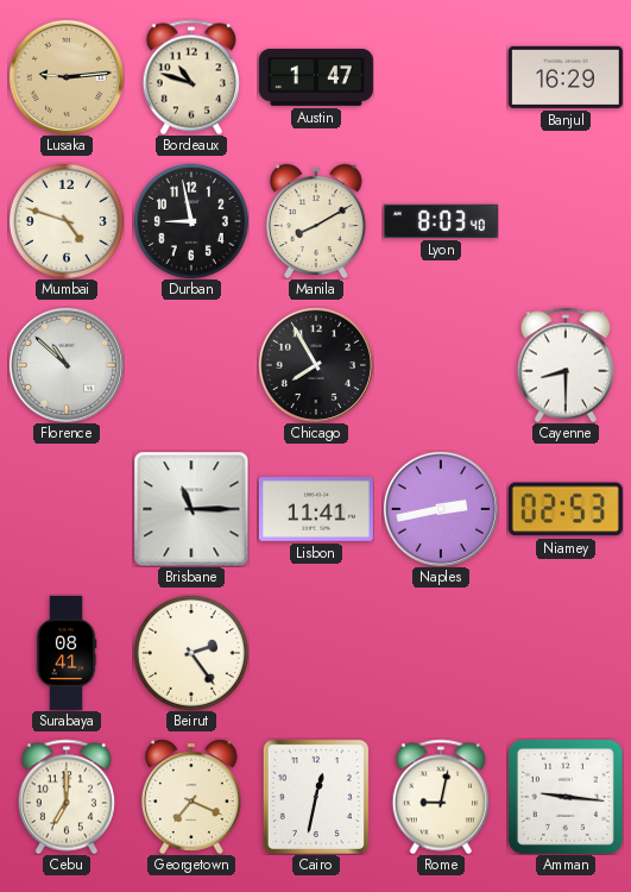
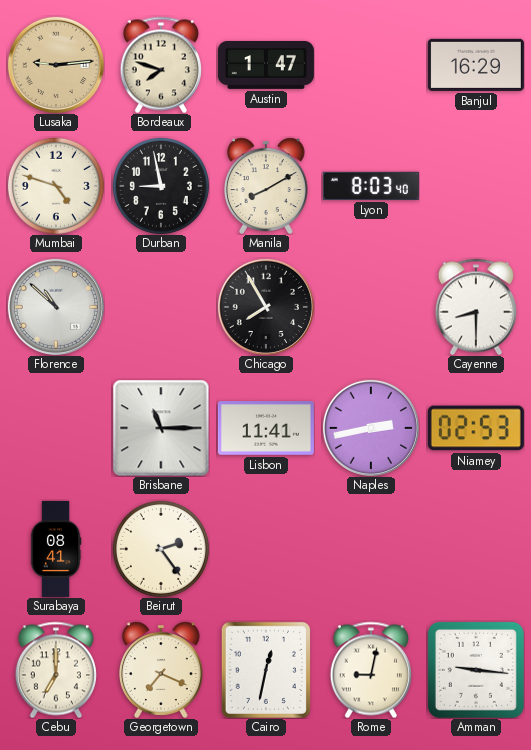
Bordeaux: 10:48 -> 7:48
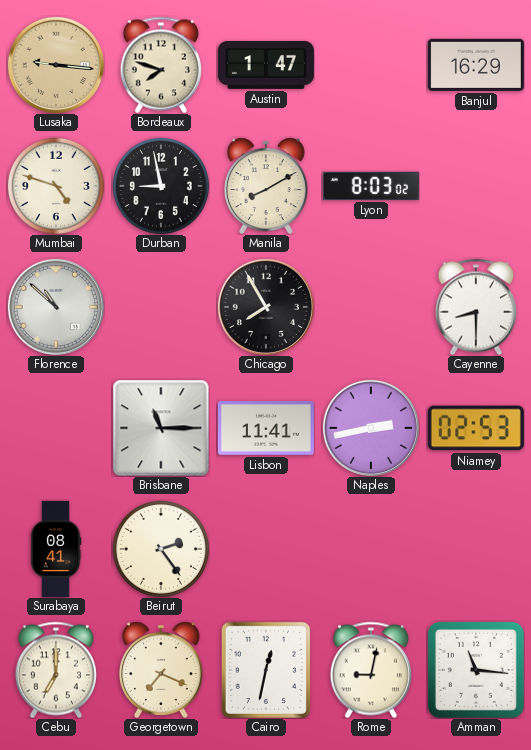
Lusaka: 9:14 -> 9:16
Lyon: 8:03:40 -> 8:03:02
Amman: 9:16 -> 11:16
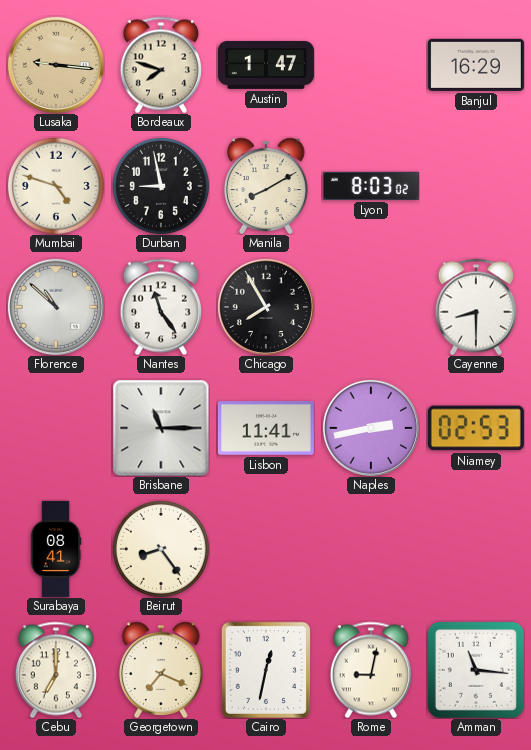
Nantes: none -> 11:24
Beirut: 2:24 -> 8:24
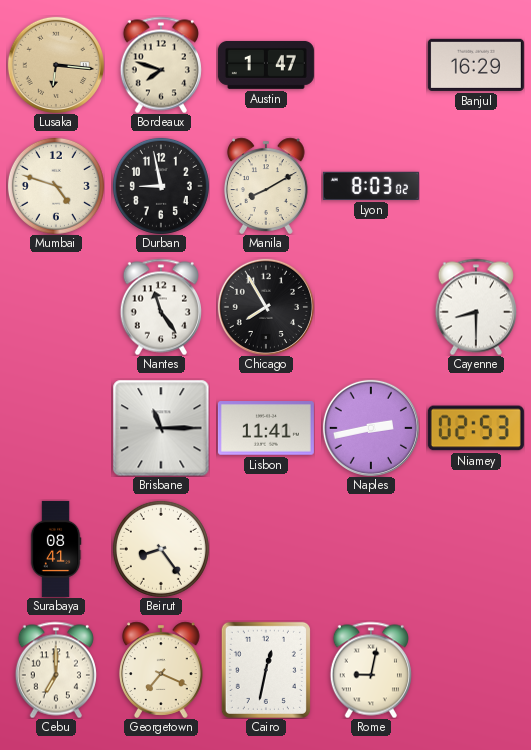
Lusaka: 9:16 -> 6:16
Florence: 10:52 -> none
Amman: 11:16 -> none
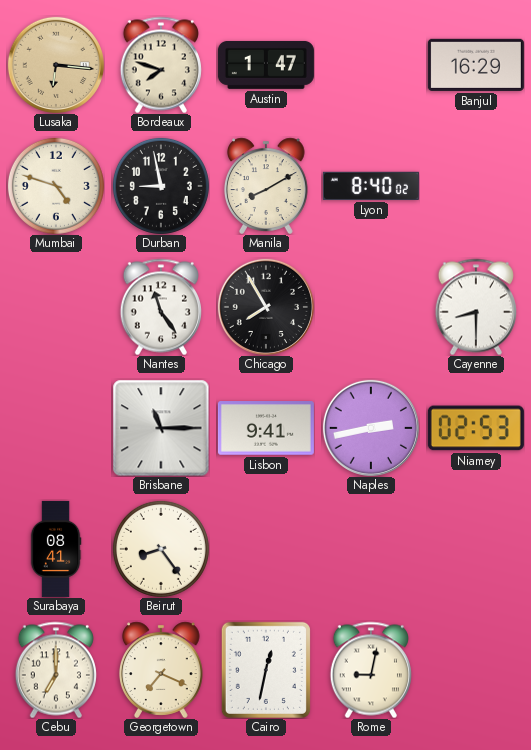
Lyon: 8:03 -> 8:40
Lisbon: 11:41 -> 9:41
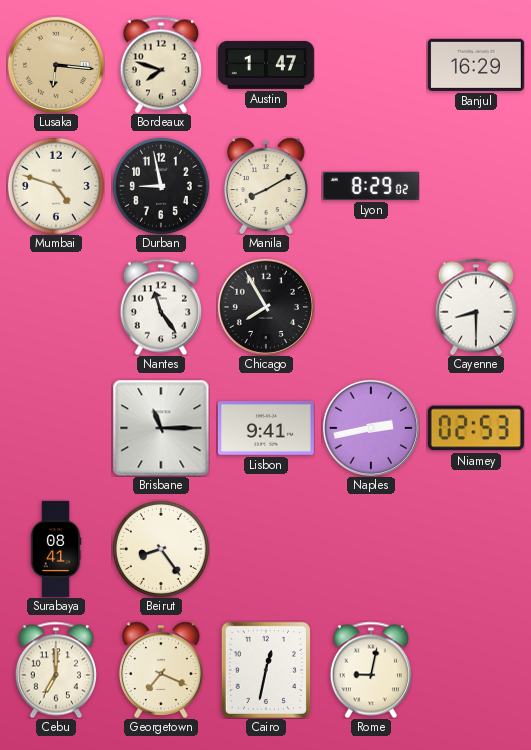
Lyon: 8:40 -> 8:29
